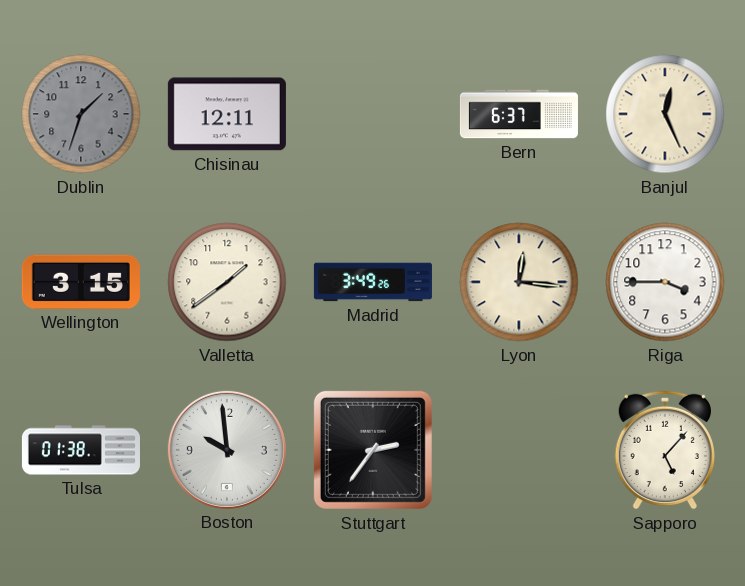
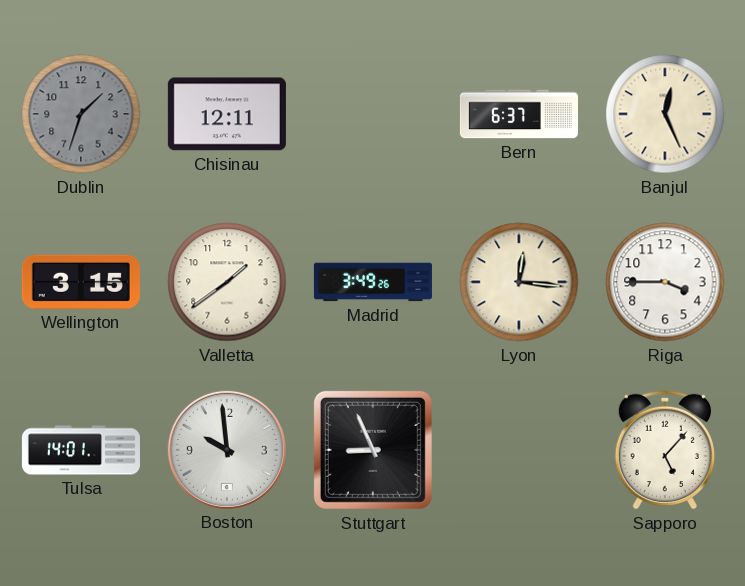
Tulsa: 01:38 -> 14:01
Stuttgart: 2:36 -> 8:56
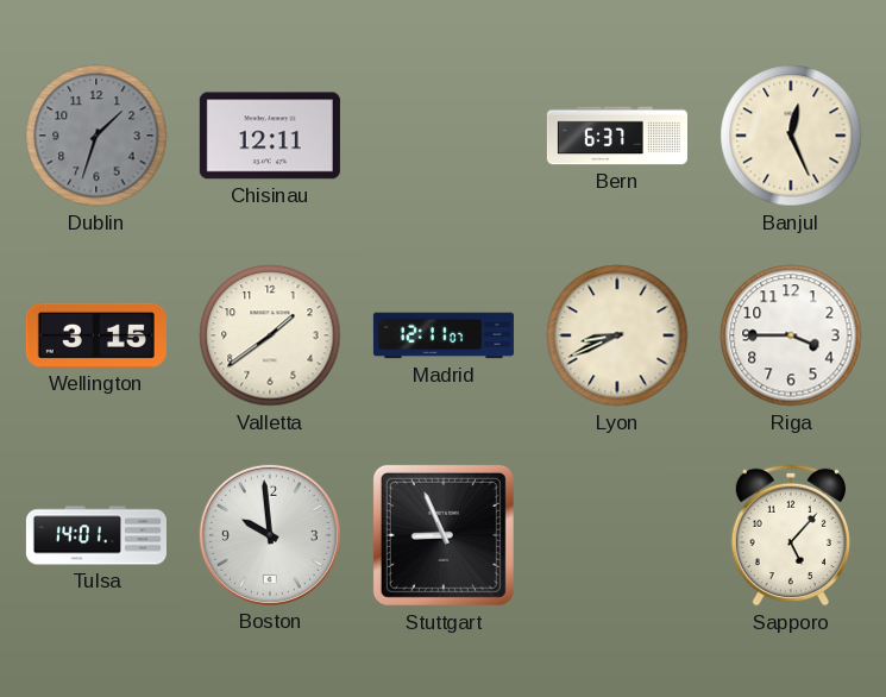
Madrid: 3:49 -> 12:11
Lyon: 12:16 -> 8:41
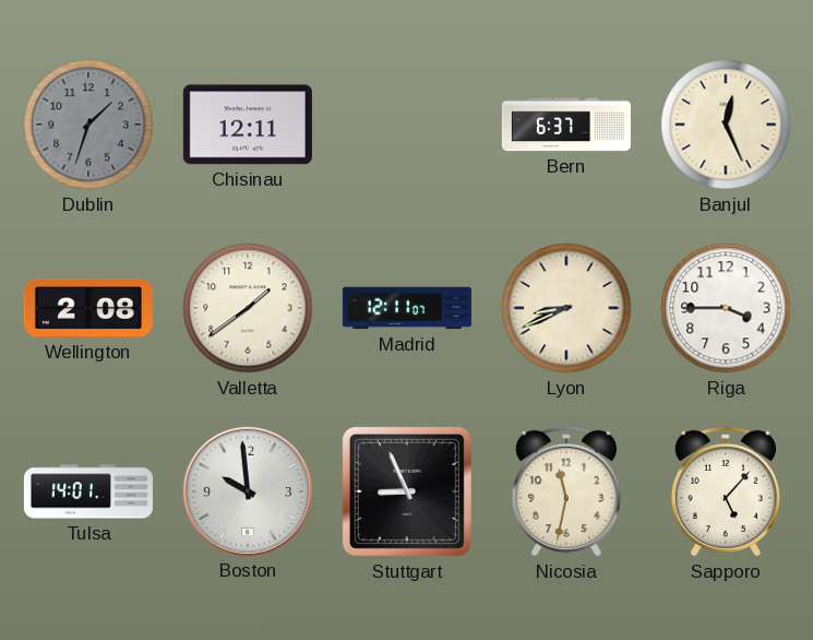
Wellington: 3:15 -> 2:08
Nicosia: none -> 11:32
